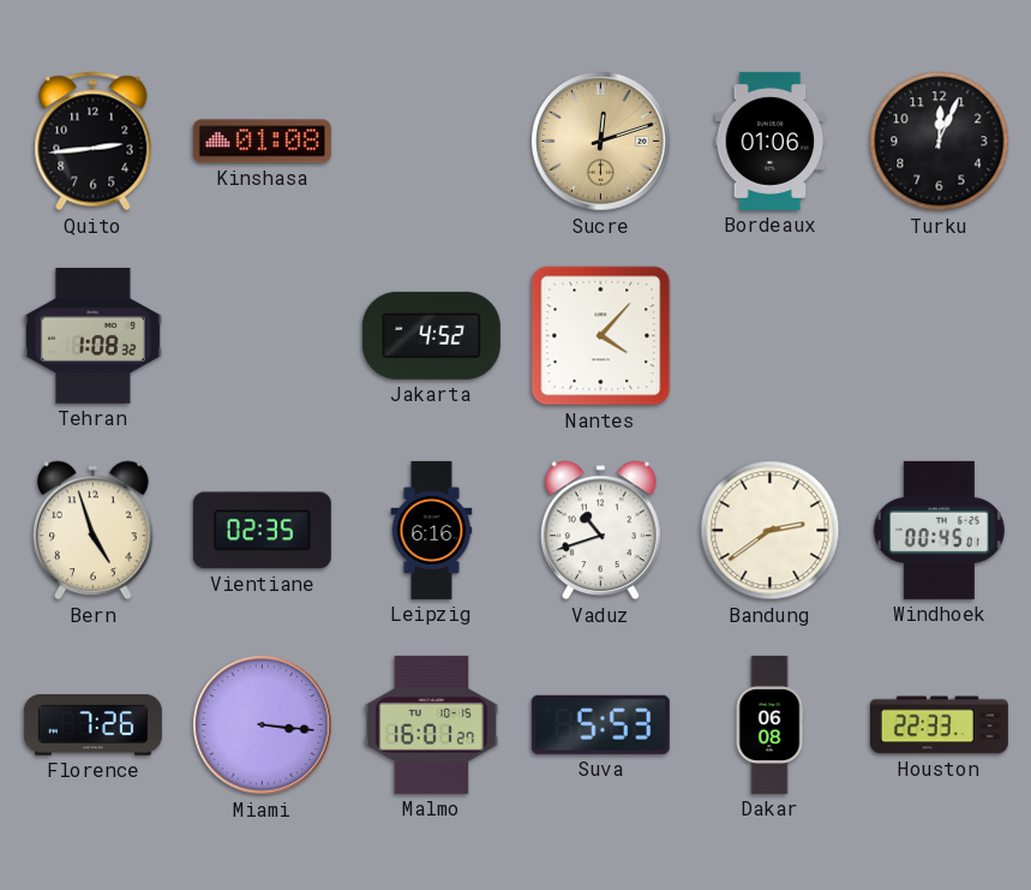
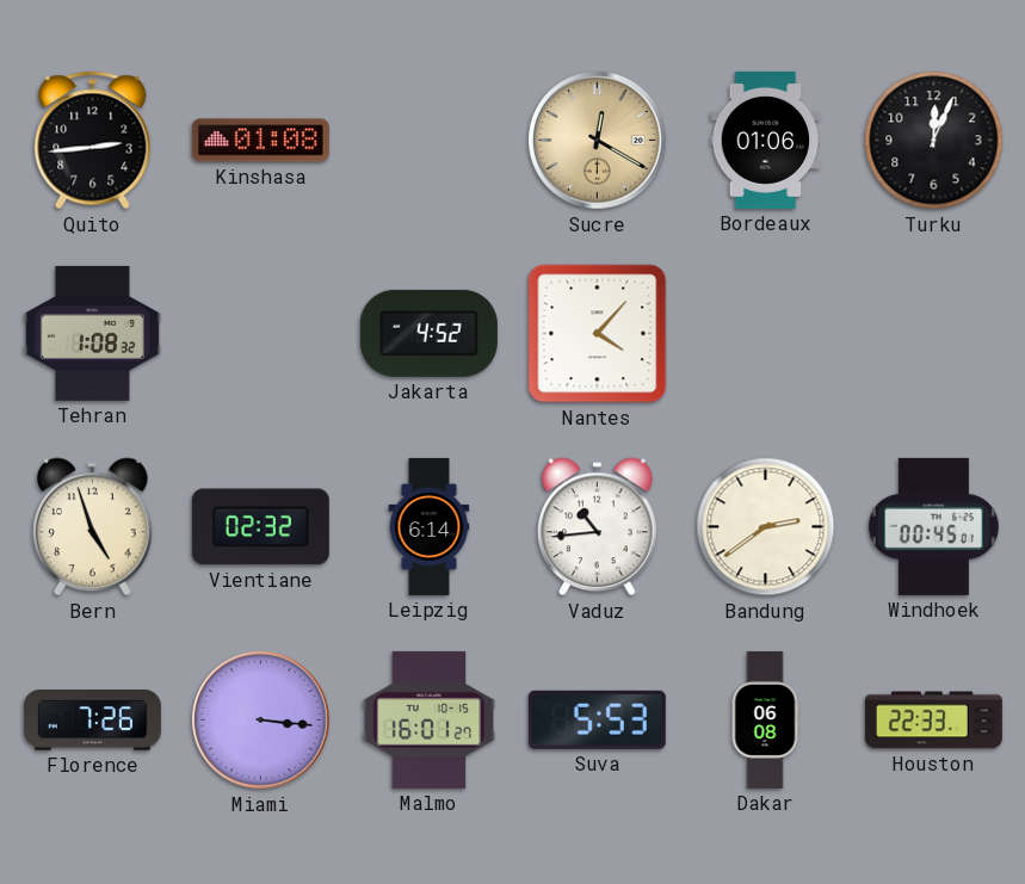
Sucre: 12:12 -> 12:20
Vientiane: 02:35 -> 02:32
Leipzig: 6:16 -> 6:14
Vaduz: 10:42 -> 10:44
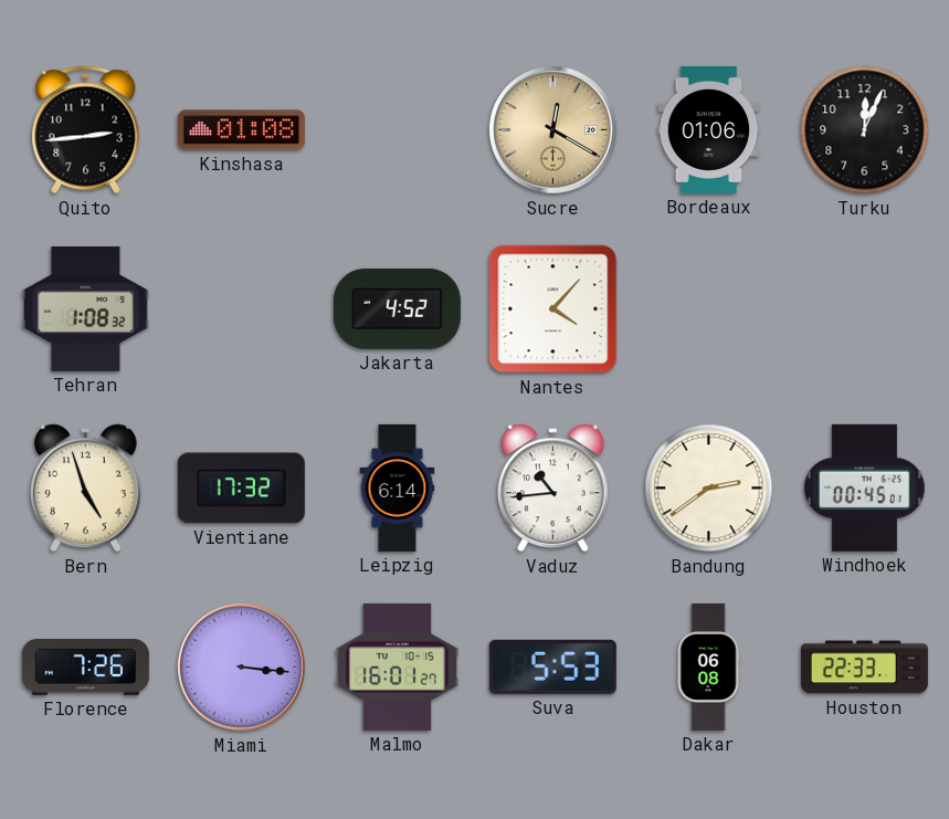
Vientiane: 02:32 -> 17:32
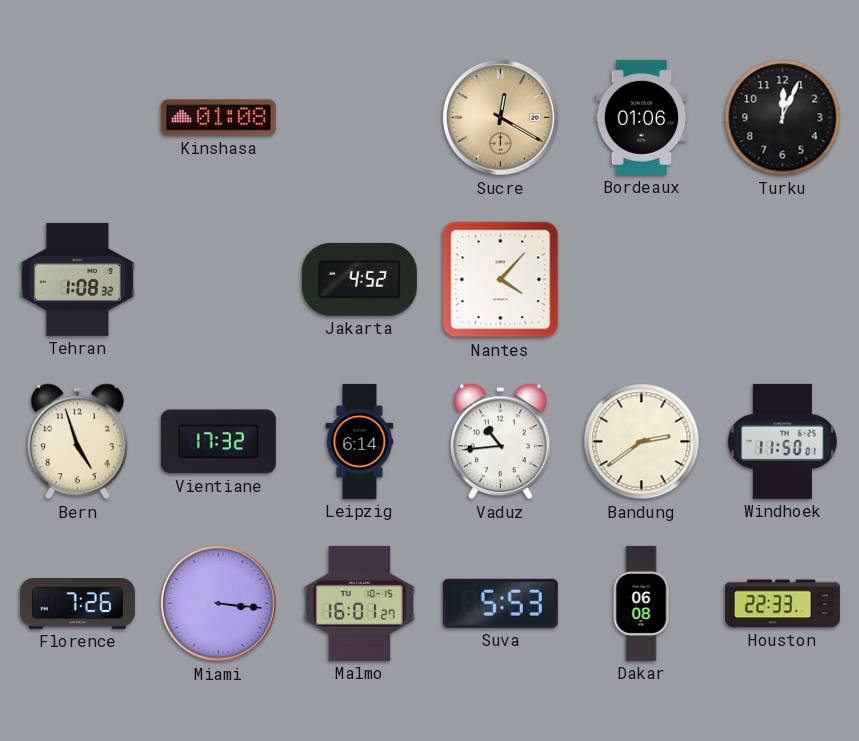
Quito: 2:44 -> none
Windhoek: 00:45 -> 11:50
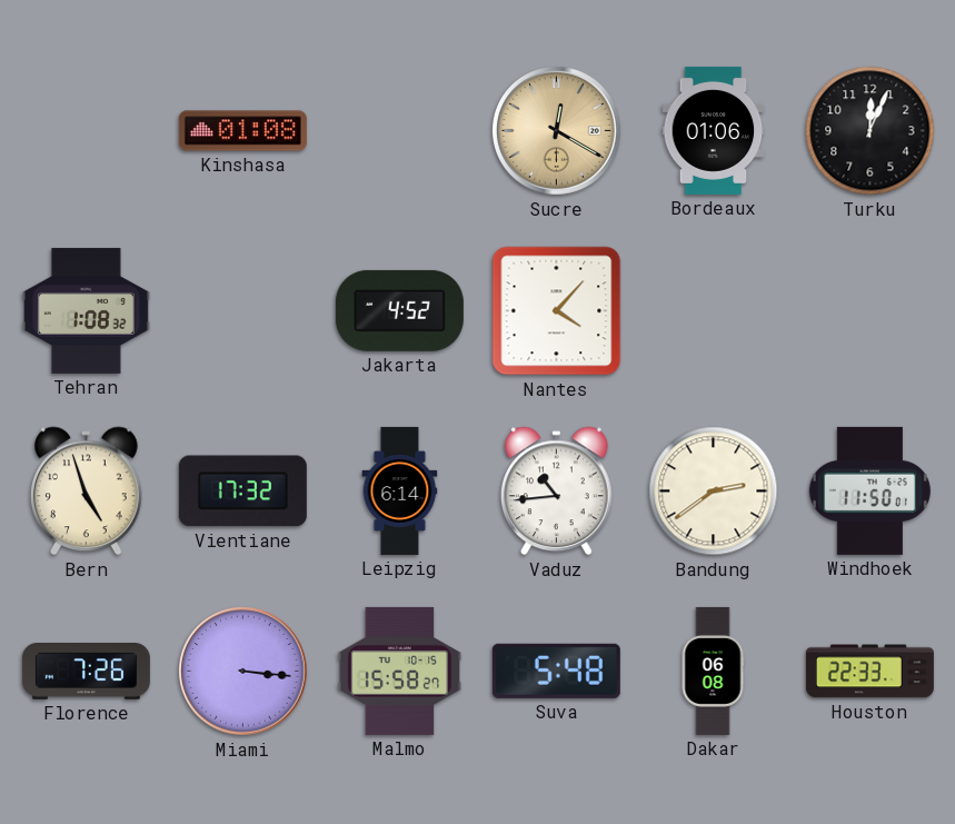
Malmo: 16:01 -> 15:58
Suva: 5:53 -> 5:48
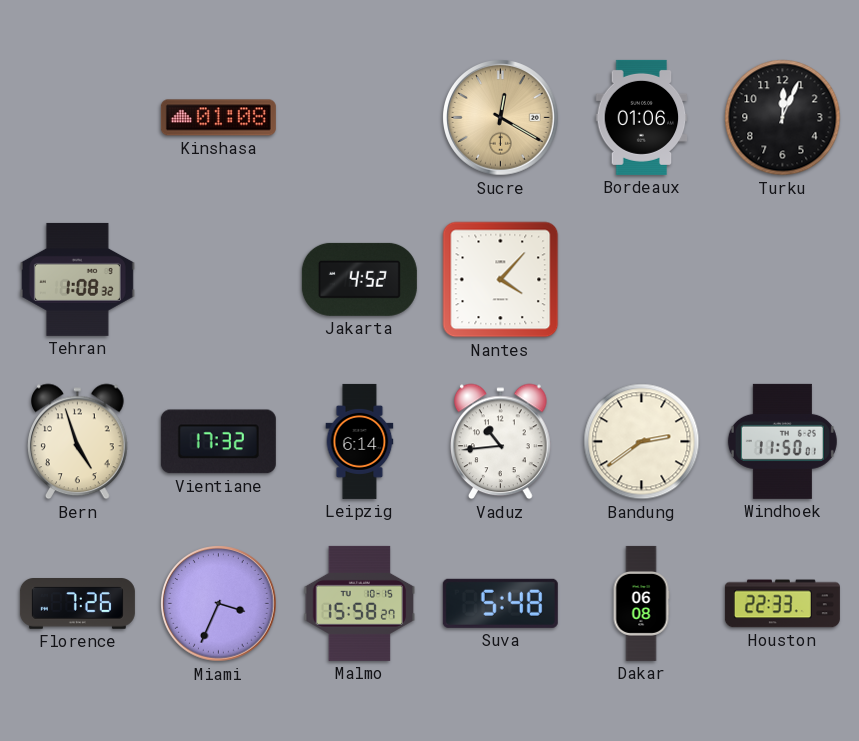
Miami: 3:16 -> 3:34
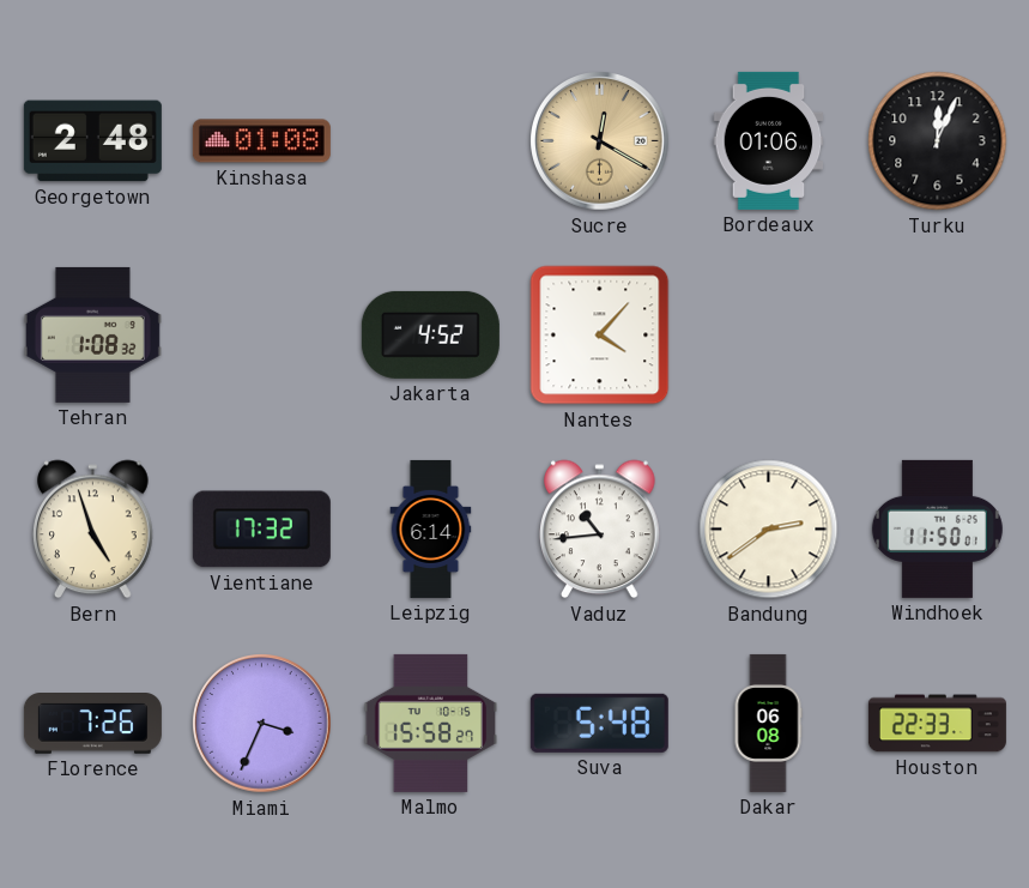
Georgetown: none -> 2:48
